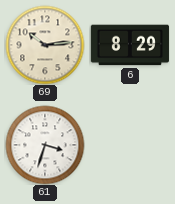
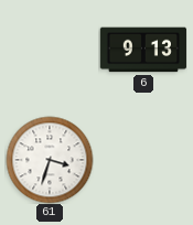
69: 10:14 -> none
6: 8:29 -> 9:13
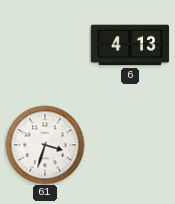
6: 9:13 -> 4:13
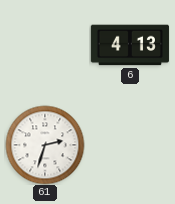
61: 3:33 -> 2:33
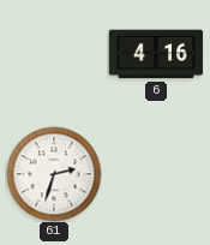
6: 4:13 -> 4:16
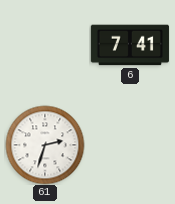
6: 4:16 -> 7:41
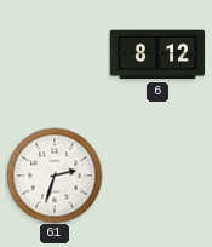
6: 7:41 -> 8:12
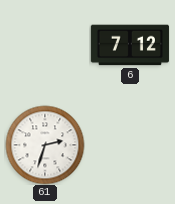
6: 8:12 -> 7:12
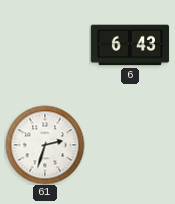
6: 7:12 -> 6:43
